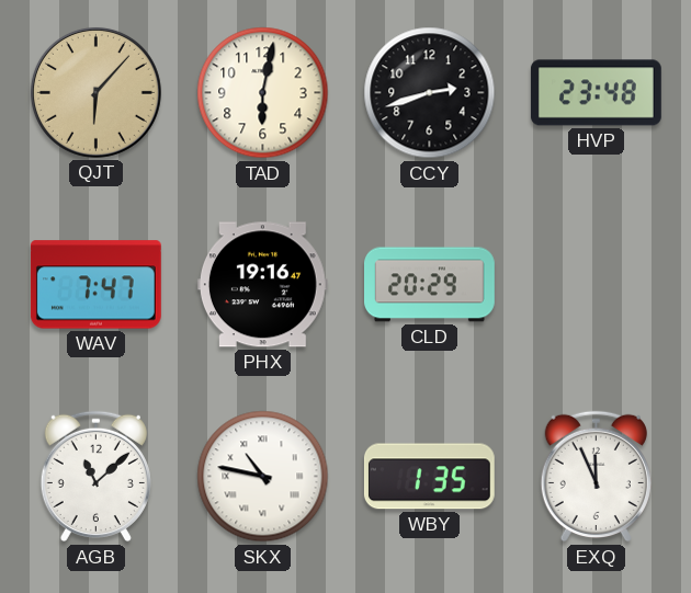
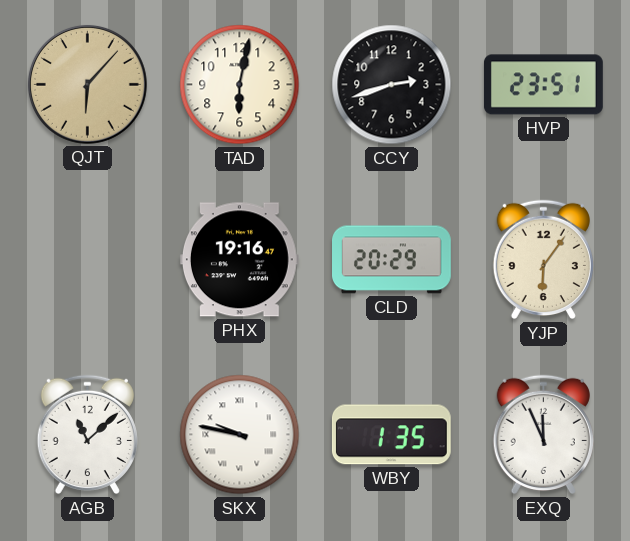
HVP: 23:48 -> 23:51
WAV: 7:47 -> none
YJP: none -> 6:06
SKX: 10:47 -> 9:47
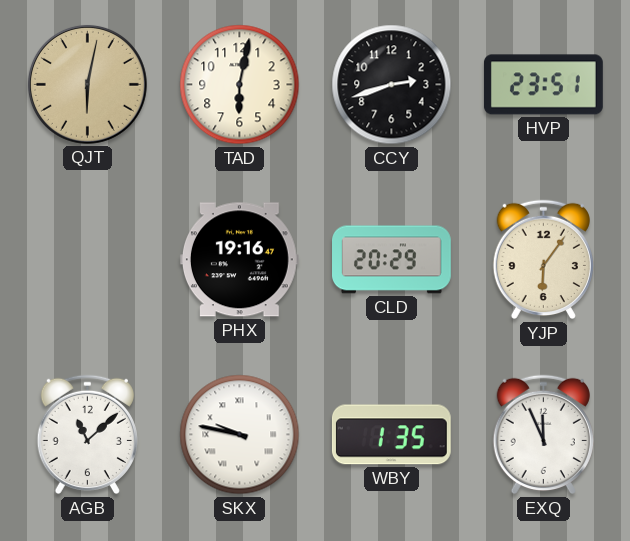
QJT: 6:07 -> 6:02
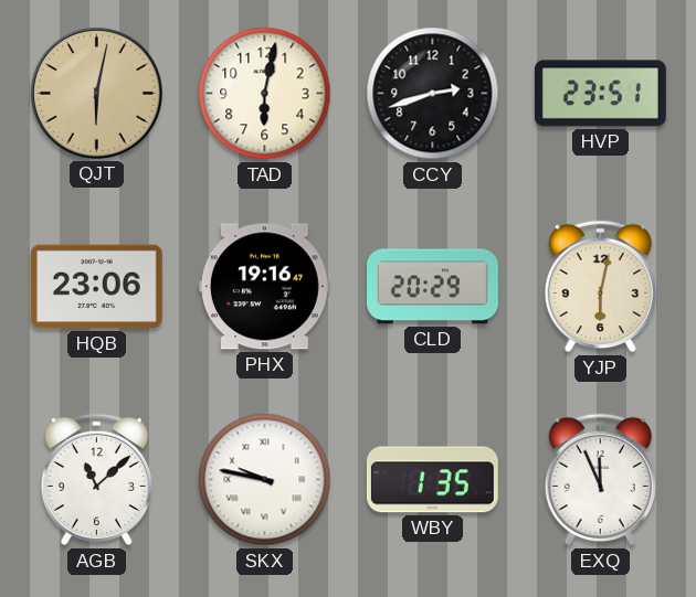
HQB: none -> 23:06
YJP: 6:06 -> 6:02
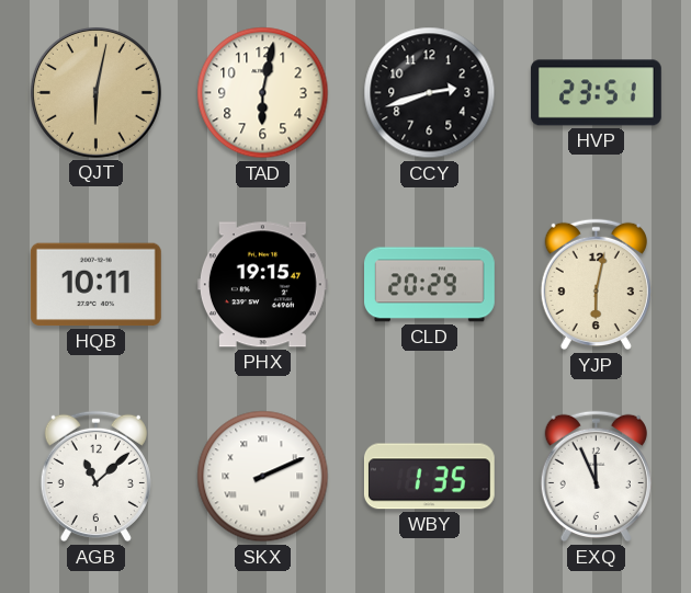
HQB: 23:06 -> 10:11
PHX: 19:16 -> 19:15
SKX: 9:47 -> 2:11
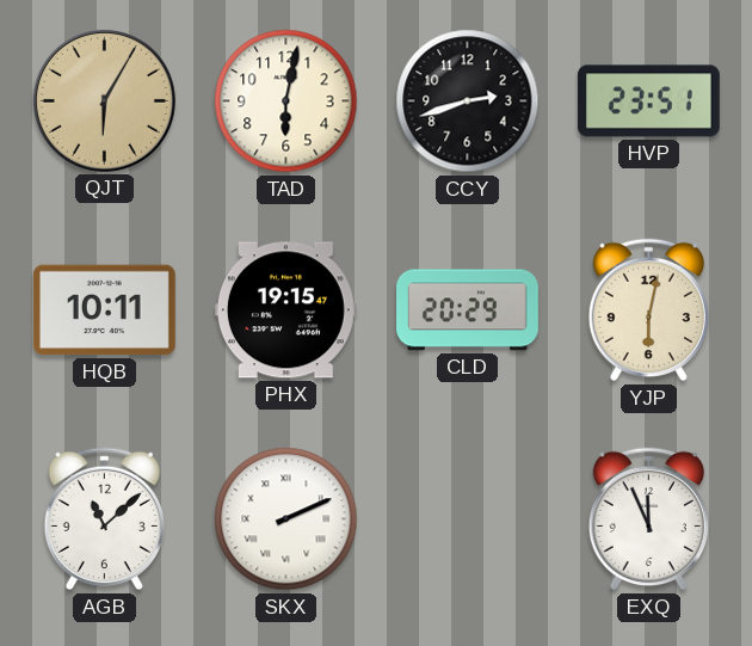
QJT: 6:02 -> 6:05
WBY: 1:35 -> none
